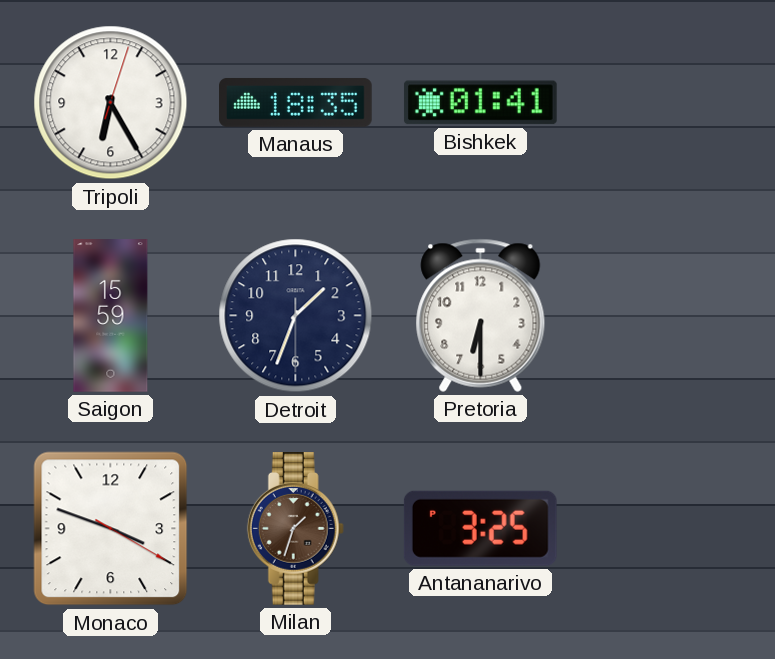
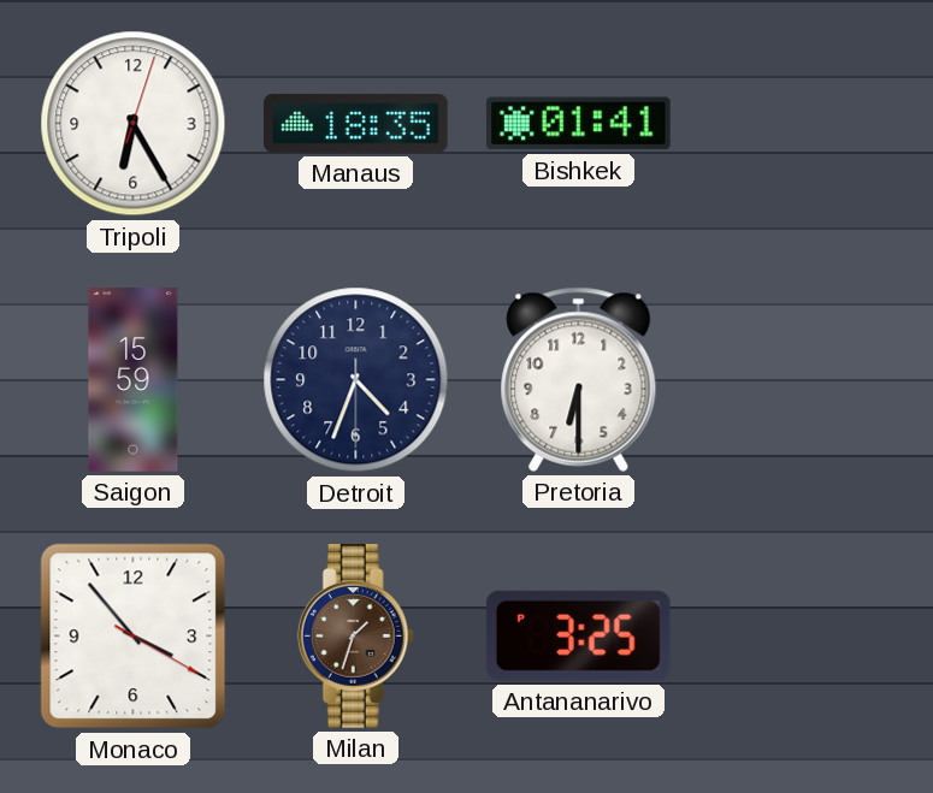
Detroit: 1:33 -> 4:33
Monaco: 3:48 -> 3:53
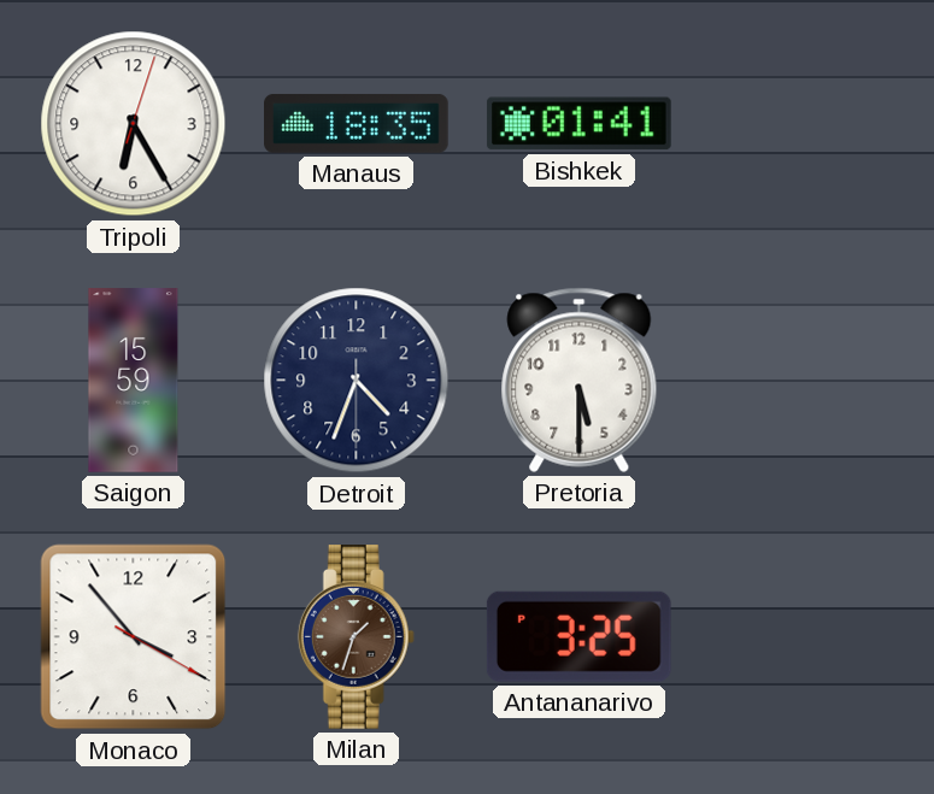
Pretoria: 6:30 -> 5:30
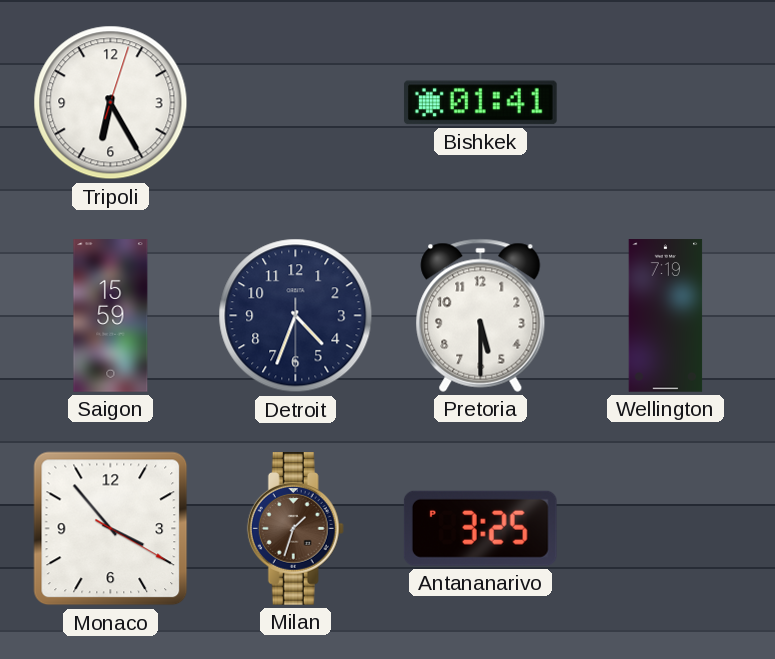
Manaus: 18:35 -> none
Wellington: none -> 7:19
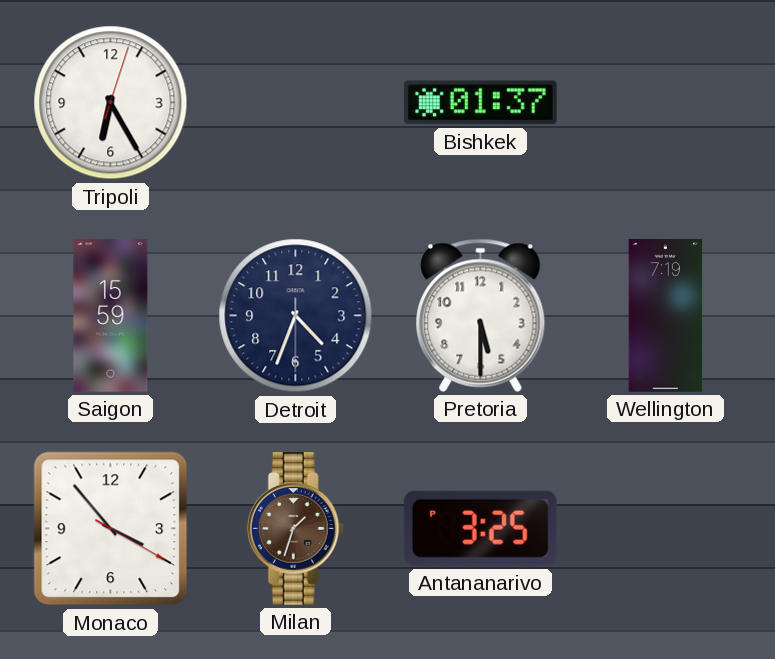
Bishkek: 01:41 -> 01:37
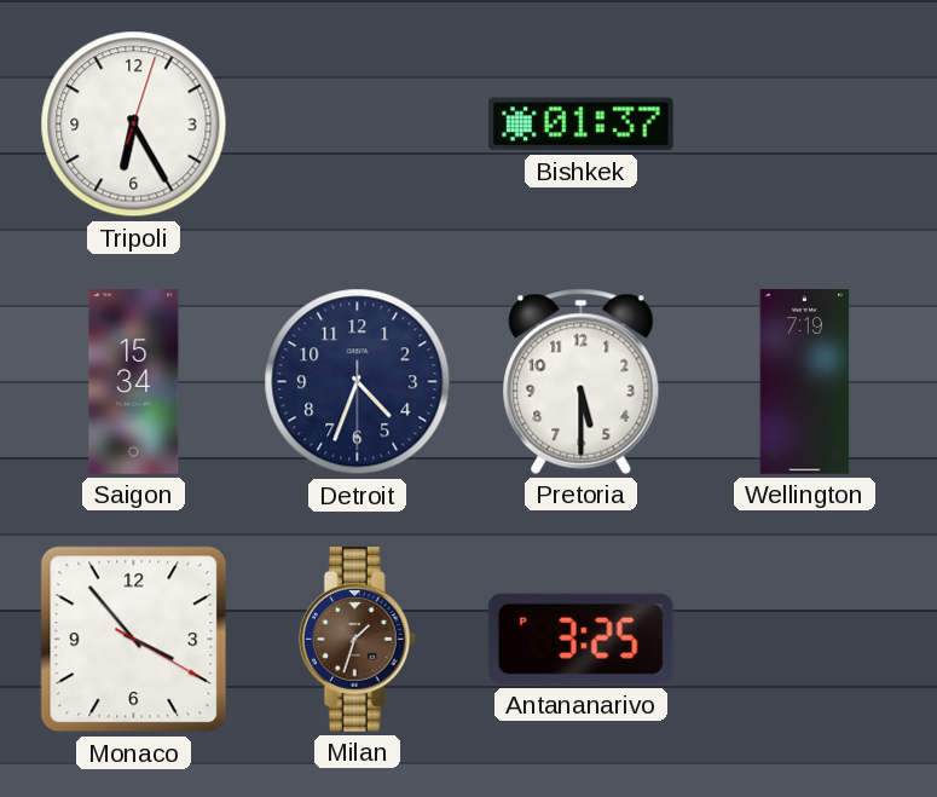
Saigon: 15:59 -> 15:34
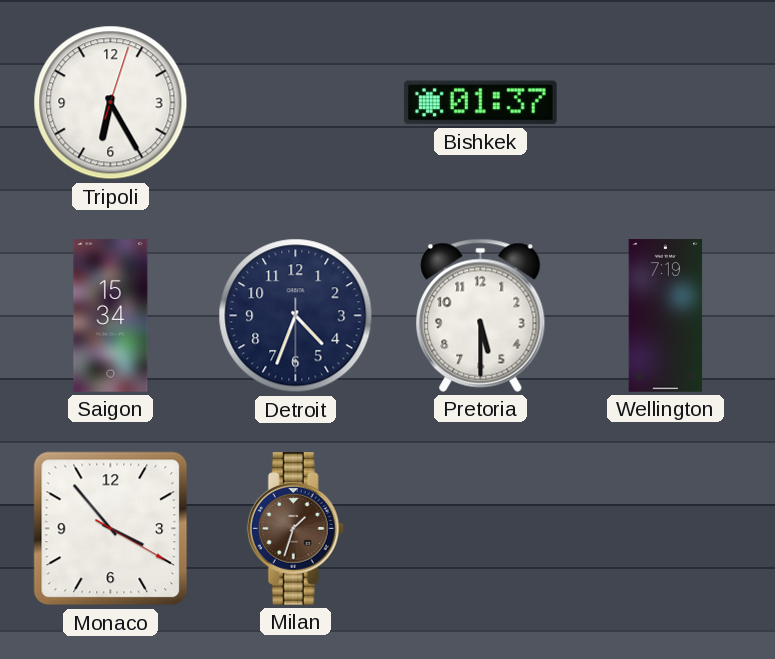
Antananarivo: 3:25 -> none
